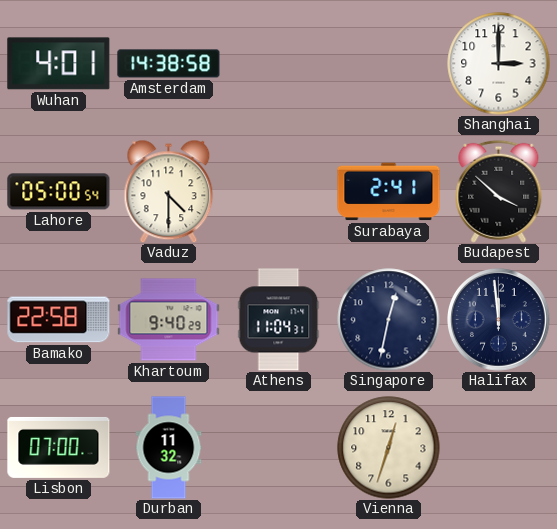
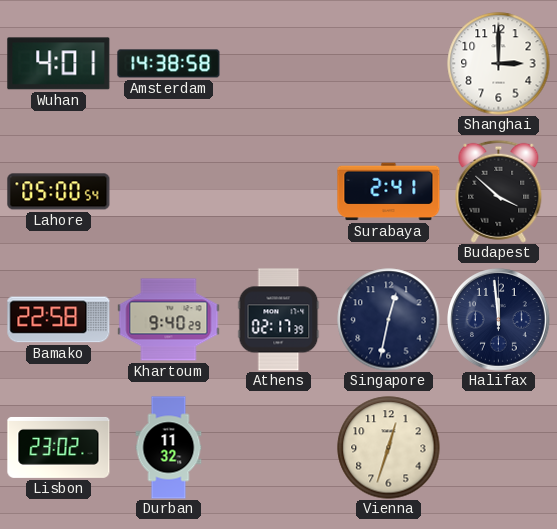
Vaduz: 4:30 -> none
Athens: 11:04 -> 02:17
Lisbon: 07:00 -> 23:02
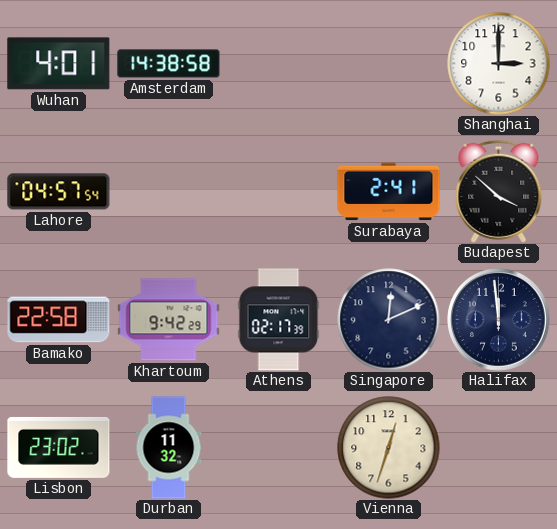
Lahore: 05:00 -> 04:57
Khartoum: 9:40 -> 9:42
Singapore: 12:32 -> 12:11
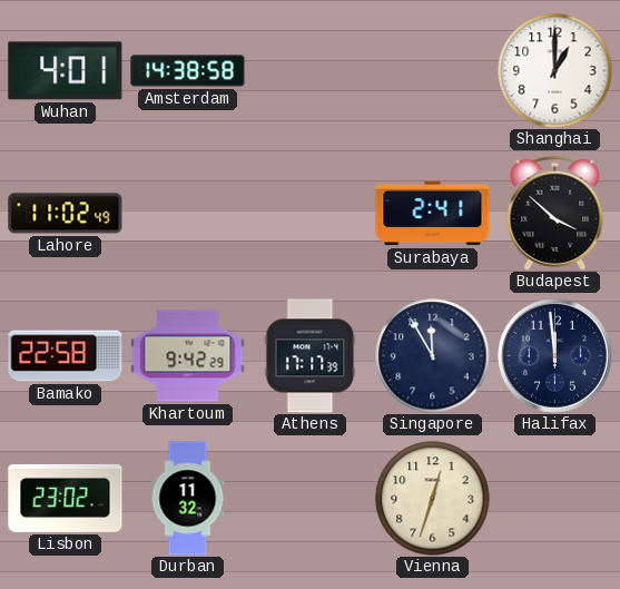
Shanghai: 3:00 -> 1:00
Lahore: 04:57 -> 11:02
Athens: 02:17 -> 17:17
Singapore: 12:11 -> 11:55
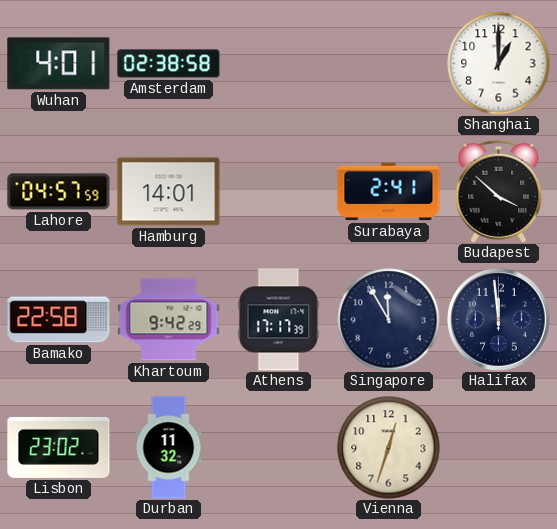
Amsterdam: 14:38 -> 02:38
Lahore: 11:02 -> 04:57
Hamburg: none -> 14:01
